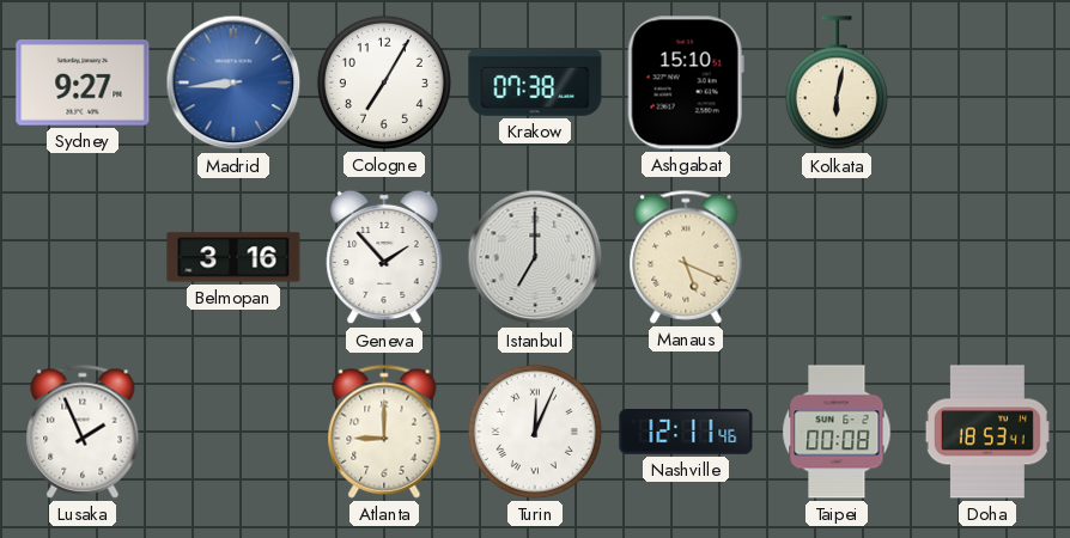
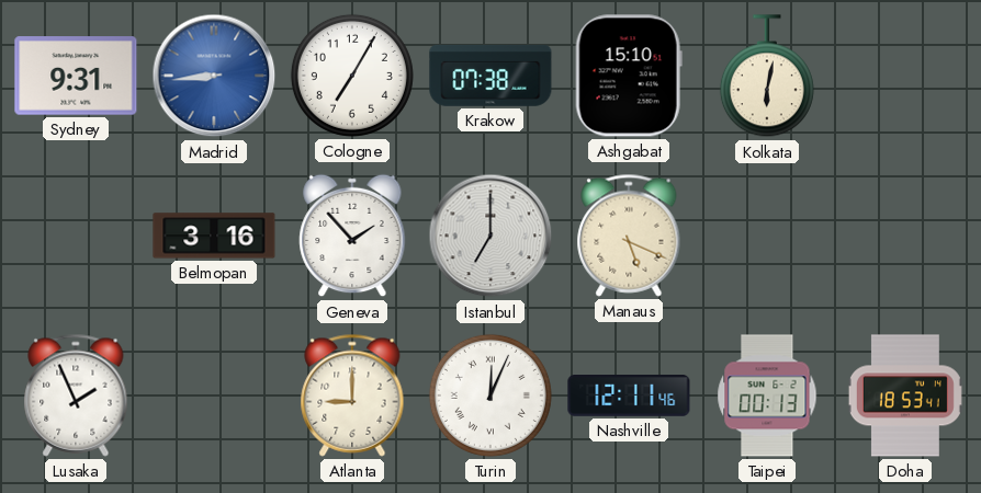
Sydney: 9:27 -> 9:31
Taipei: 00:08 -> 00:13
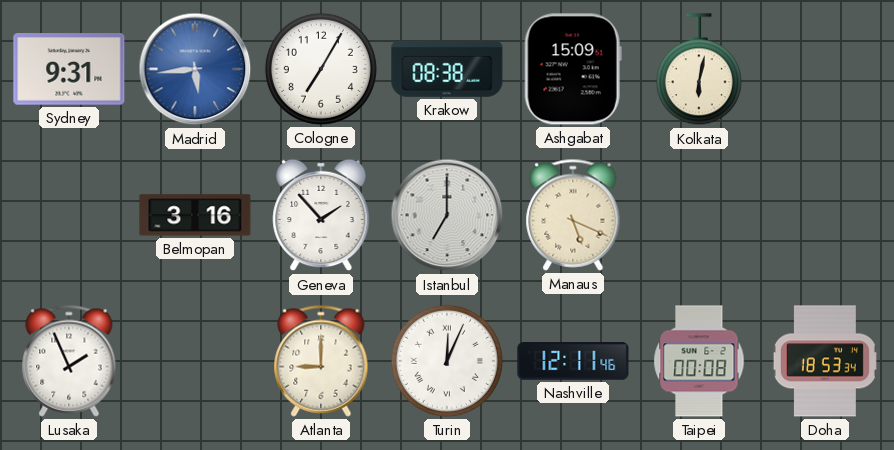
Madrid: 8:44 -> 5:44
Krakow: 07:38 -> 08:38
Ashgabat: 15:10 -> 15:09
Taipei: 00:13 -> 00:08
Doha: 18:53:41 -> 18:53:34
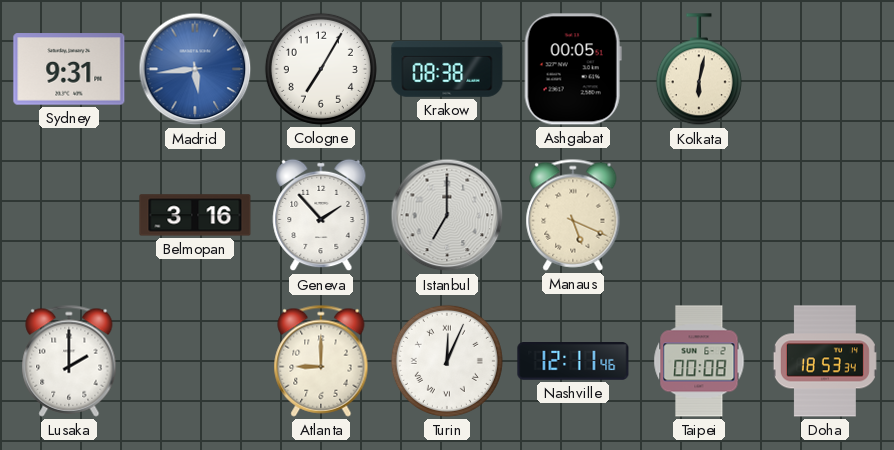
Ashgabat: 15:09 -> 00:05
Lusaka: 1:56 -> 2:00
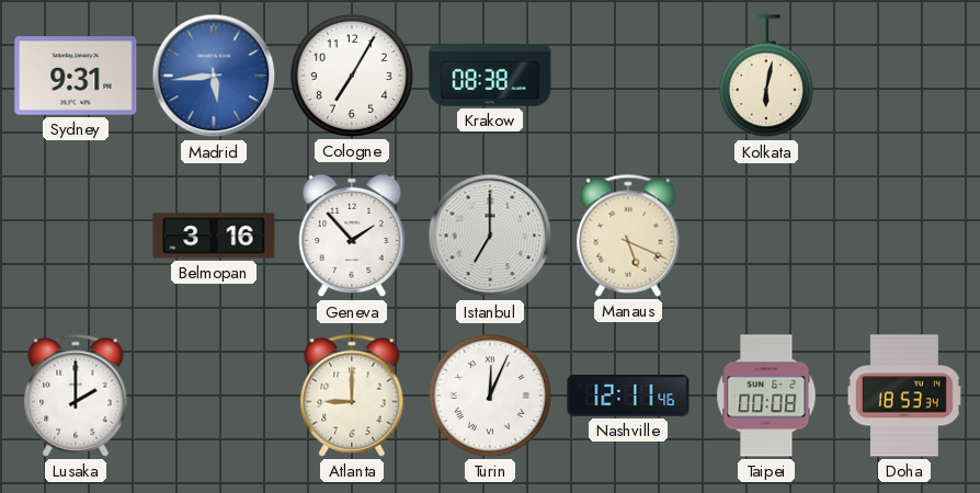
Ashgabat: 00:05 -> none
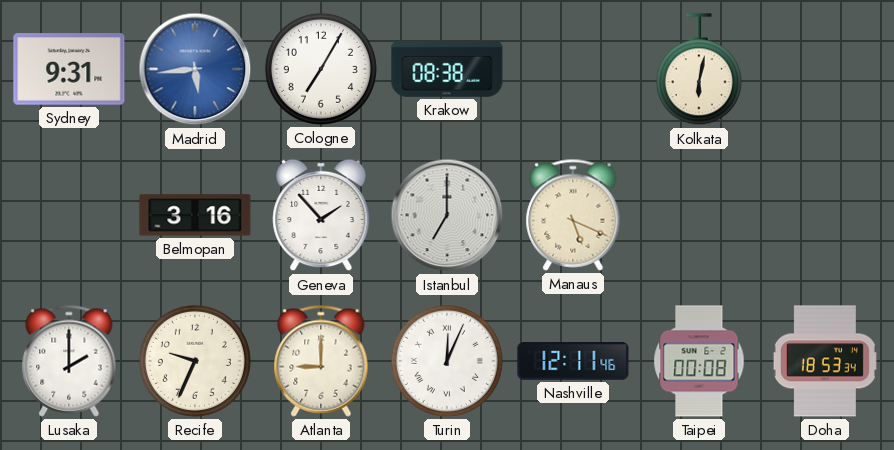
Recife: none -> 9:34
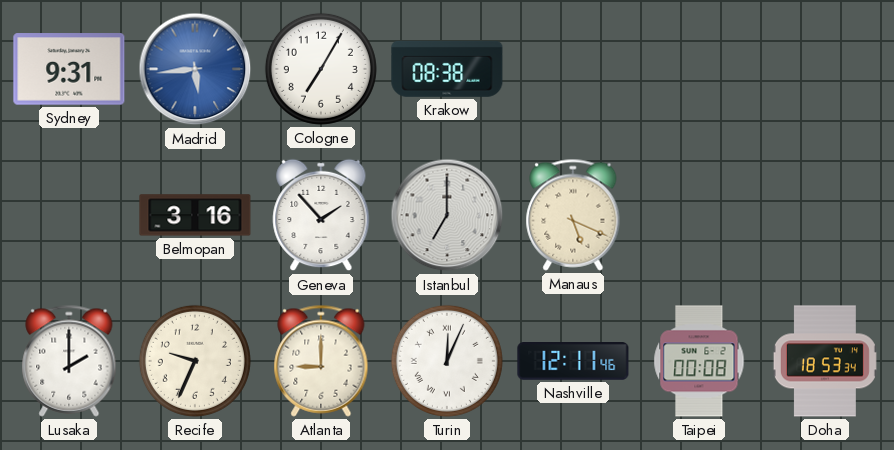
Kolkata: 6:02 -> none
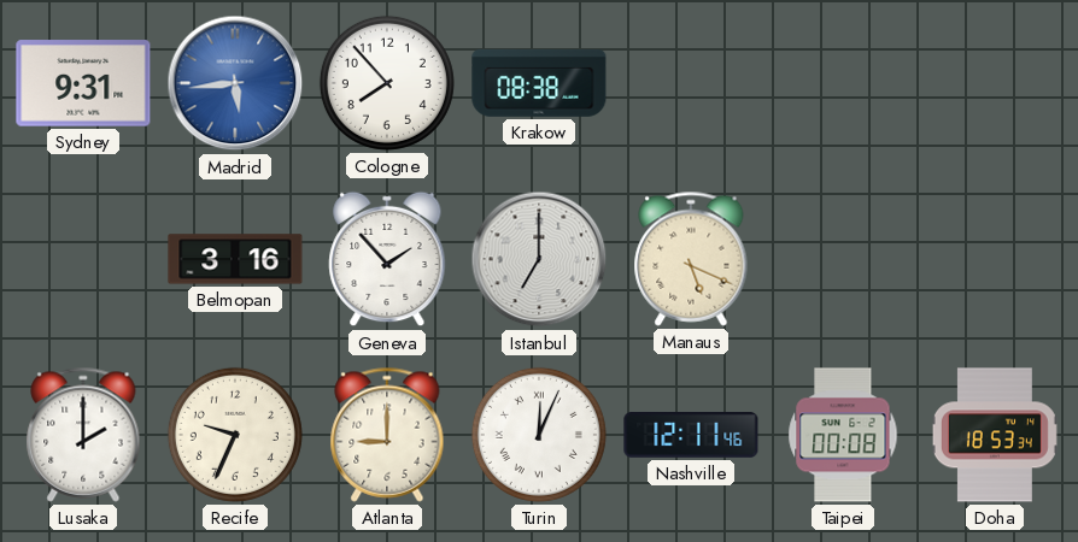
Cologne: 7:05 -> 7:53
